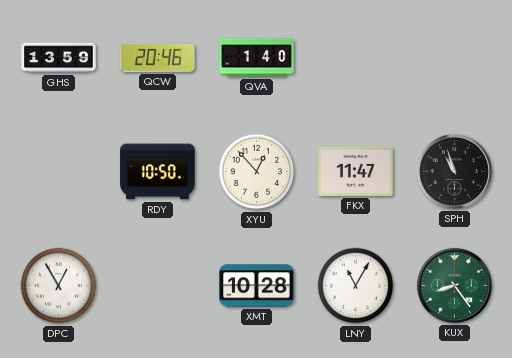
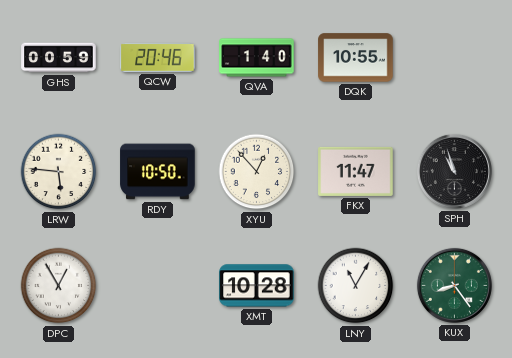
GHS: 13:59 -> 00:59
DQK: none -> 10:55
LRW: none -> 5:46
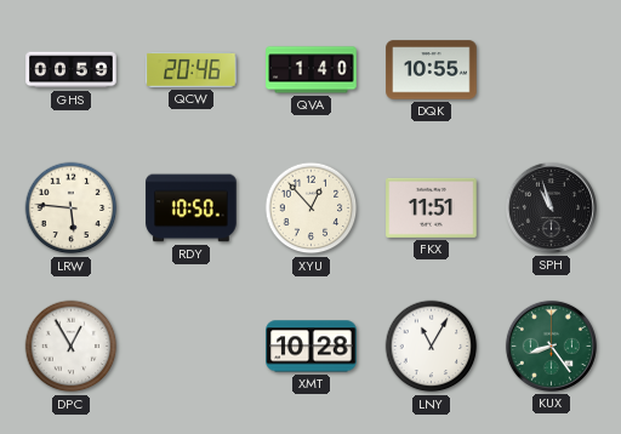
FKX: 11:47 -> 11:51
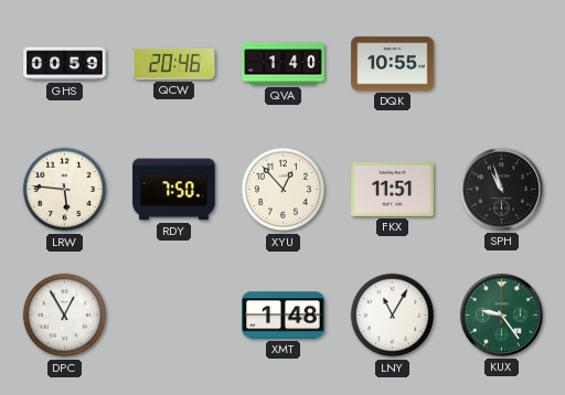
RDY: 10:50 -> 7:50
XMT: 10:28 -> 1:48
KUX: 8:24 -> 9:24
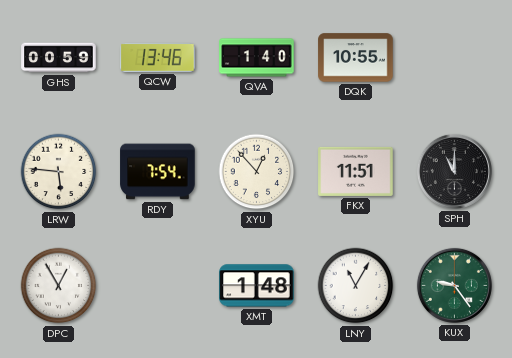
QCW: 20:46 -> 13:46
RDY: 7:50 -> 7:54
SPH: 10:57 -> 11:00
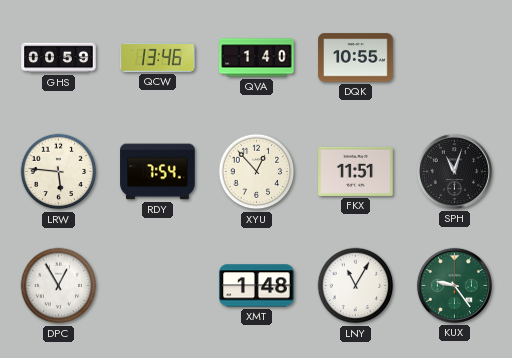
SPH: 11:00 -> 11:03
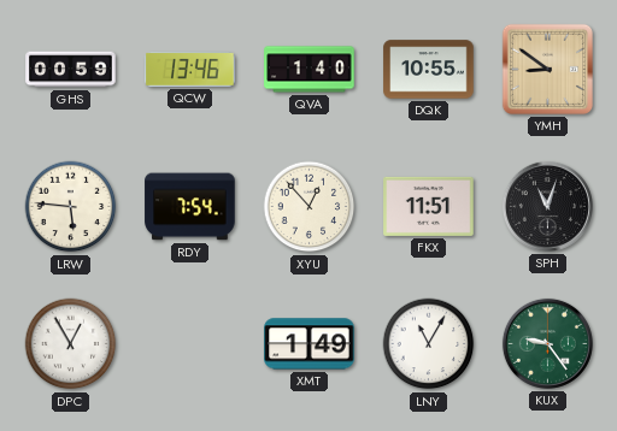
YMH: none -> 8:51
XMT: 1:48 -> 1:49
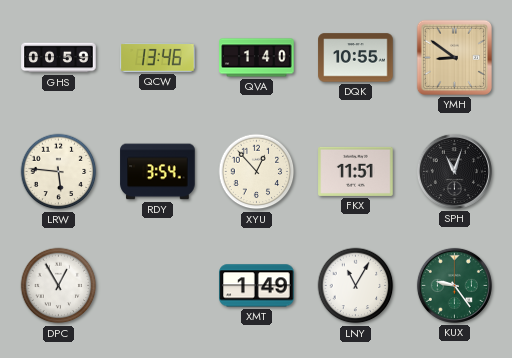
RDY: 7:54 -> 3:54
